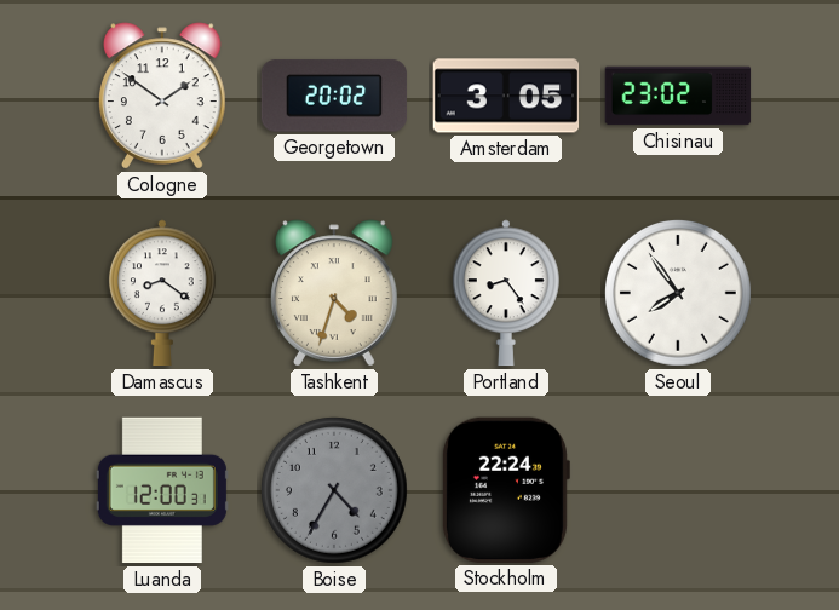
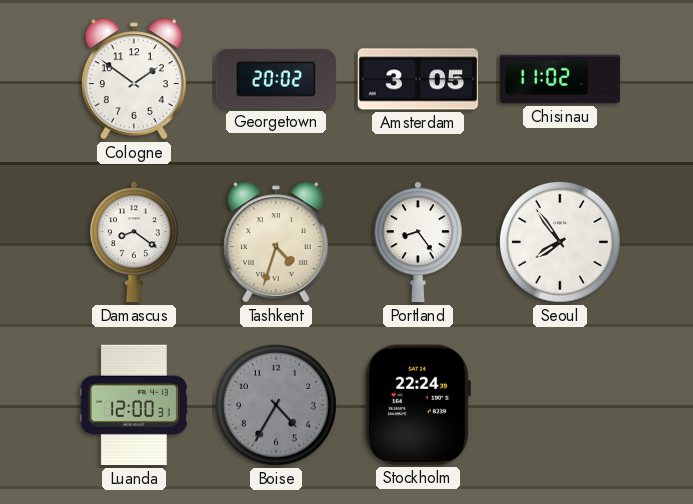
Chisinau: 23:02 -> 11:02
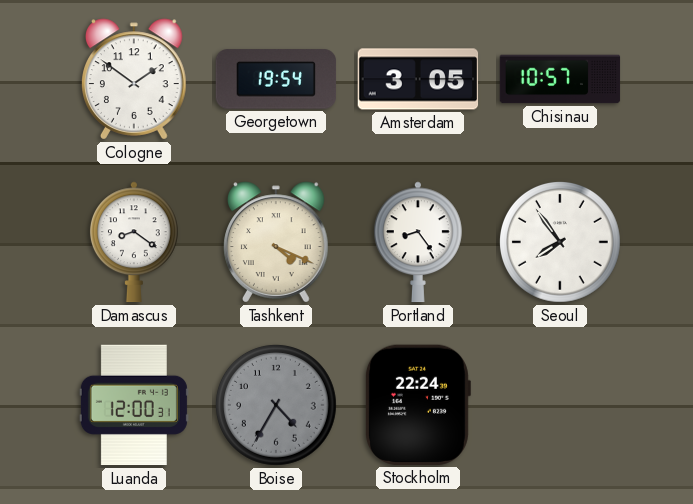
Georgetown: 20:02 -> 19:54
Chisinau: 11:02 -> 10:57
Tashkent: 4:33 -> 4:19
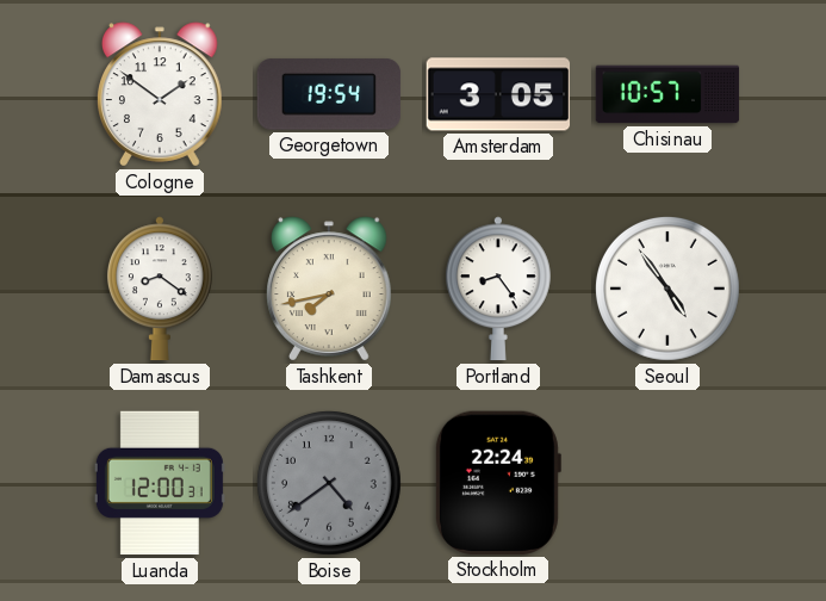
Tashkent: 4:19 -> 7:43
Seoul: 7:54 -> 4:54
Boise: 4:35 -> 4:39
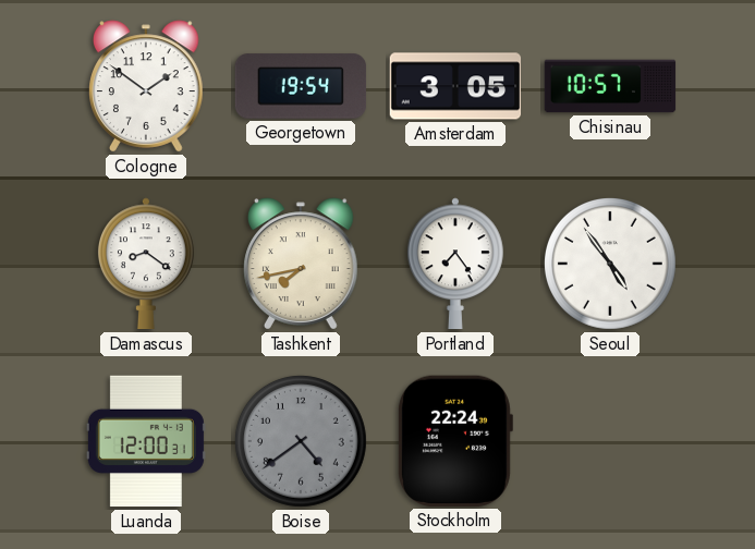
Portland: 8:24 -> 7:24
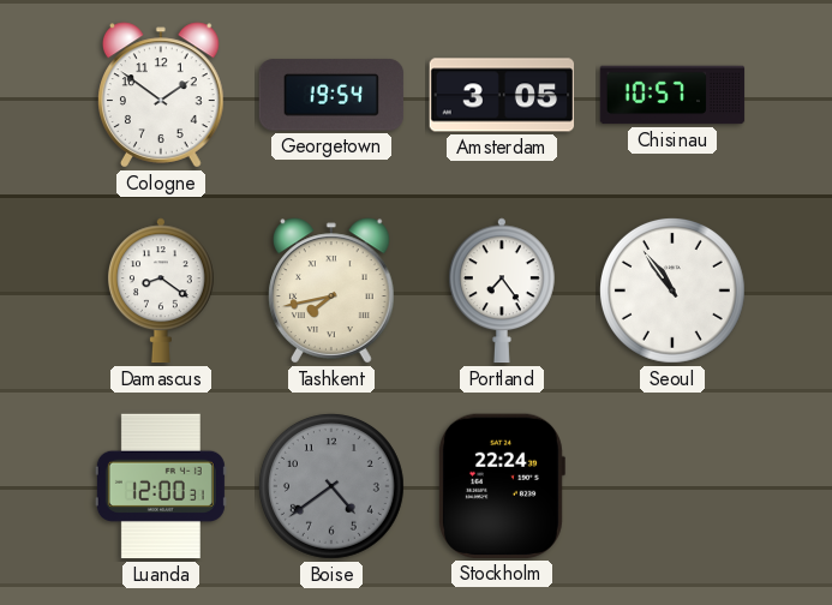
Seoul: 4:54 -> 10:54
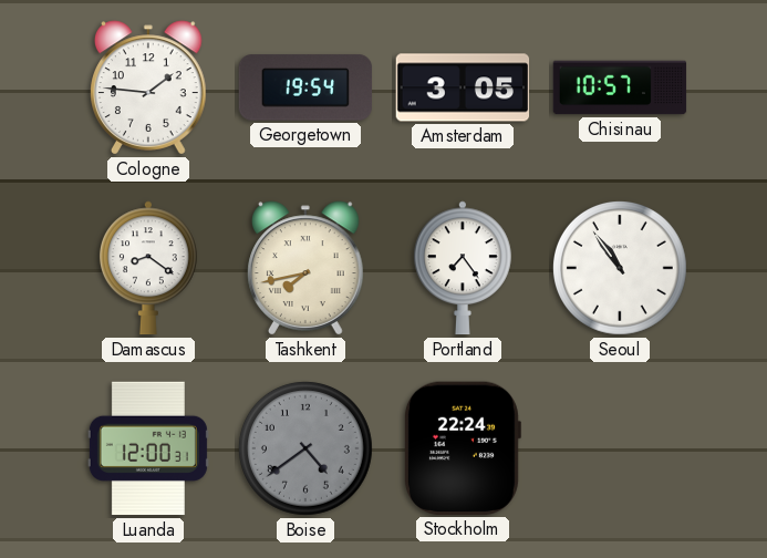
Cologne: 1:51 -> 1:46
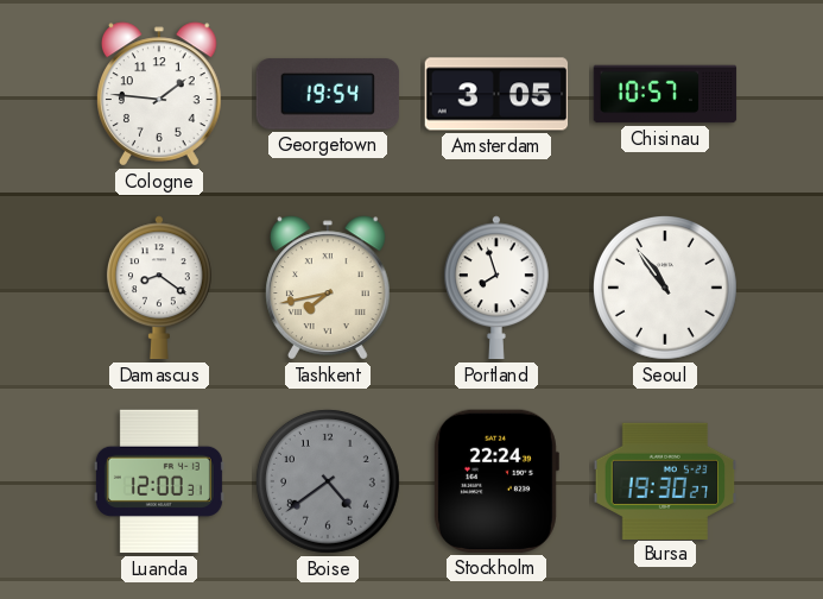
Portland: 7:24 -> 7:57
Bursa: none -> 19:30
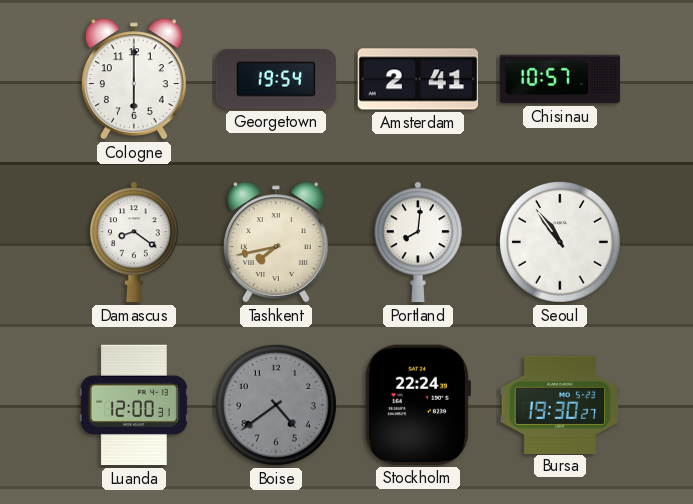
Cologne: 1:46 -> 6:00
Amsterdam: 3:05 -> 2:41
Portland: 7:57 -> 8:01
